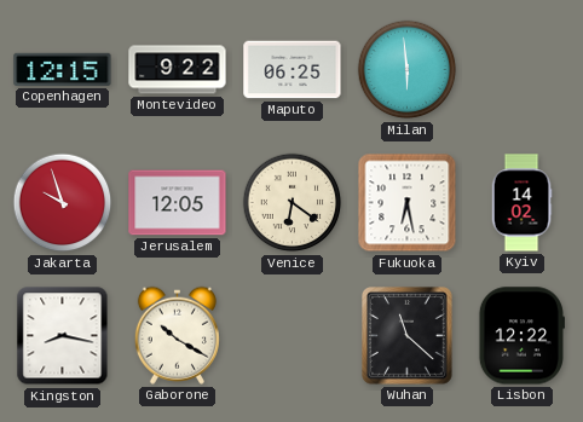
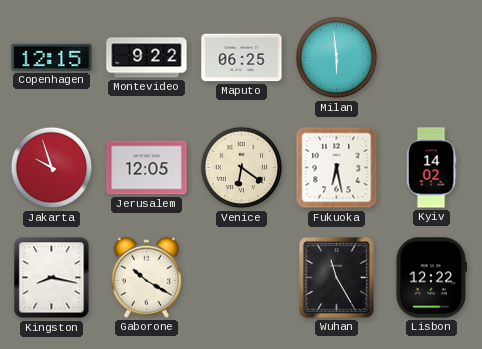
Wuhan: 11:22 -> 11:25
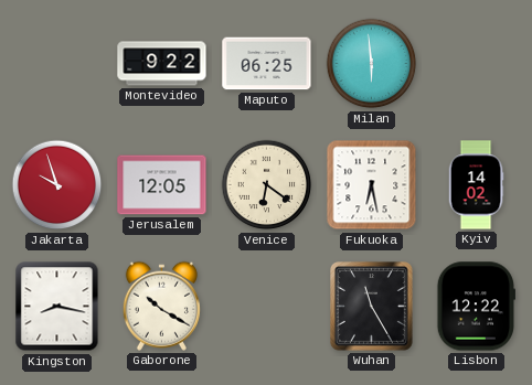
Copenhagen: 12:15 -> none
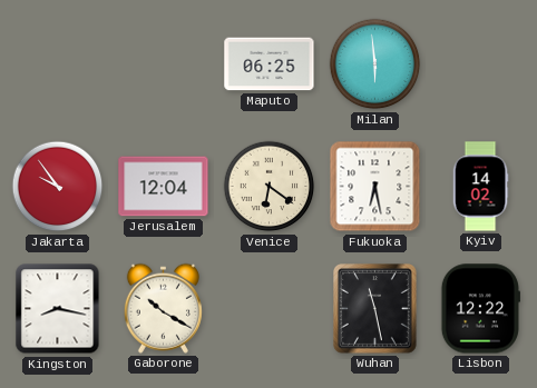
Montevideo: 9:22 -> none
Jakarta: 9:57 -> 9:54
Jerusalem: 12:05 -> 12:04
Wuhan: 11:25 -> 11:28
